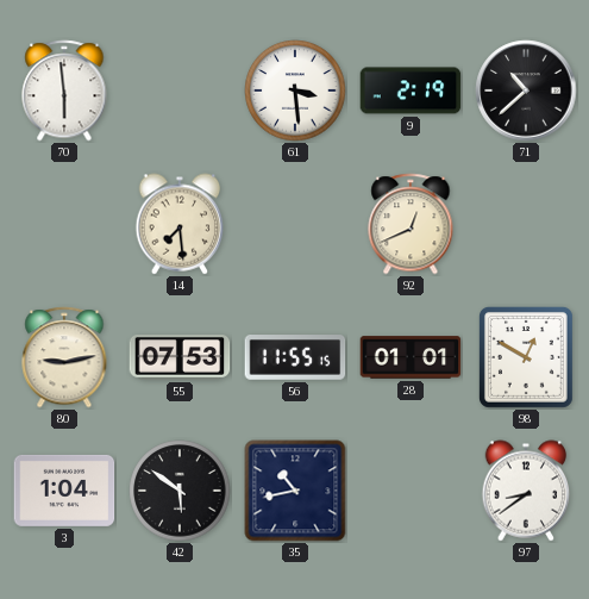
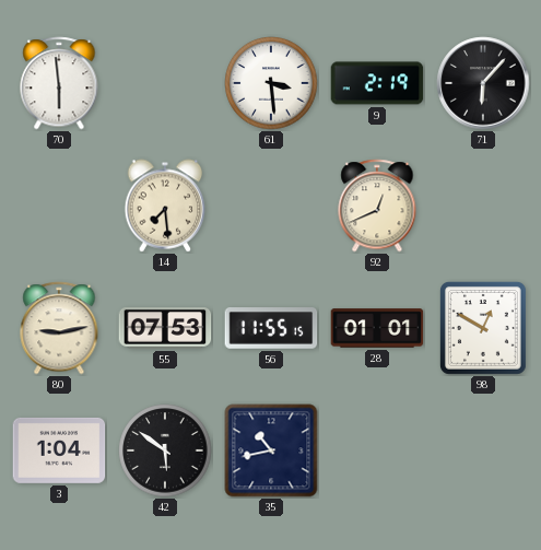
71: 10:38 -> 6:07
97: 8:39 -> none
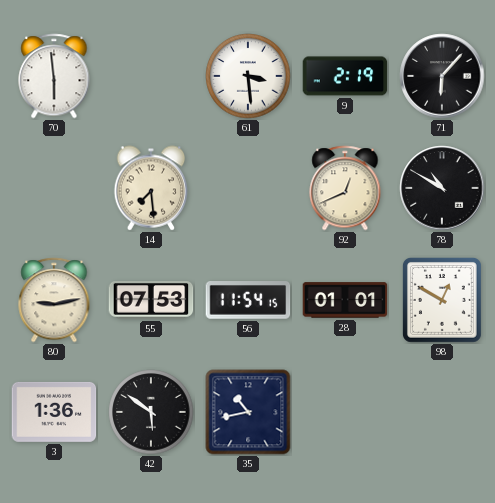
78: none -> 10:50
56: 11:55 -> 11:54
3: 1:04 -> 1:36
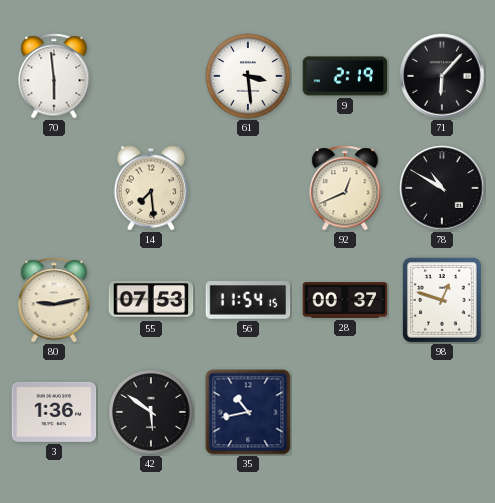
28: 01:01 -> 00:37
98: 12:50 -> 12:48
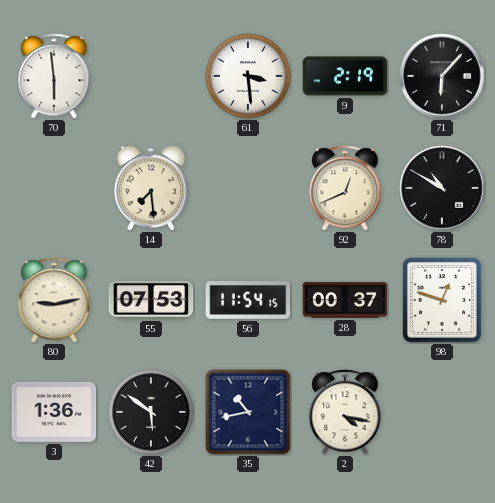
2: none -> 4:17
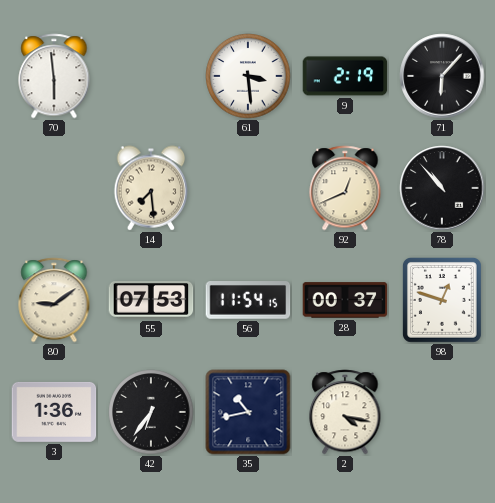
78: 10:50 -> 10:53
80: 9:13 -> 9:09
42: 5:51 -> 6:36
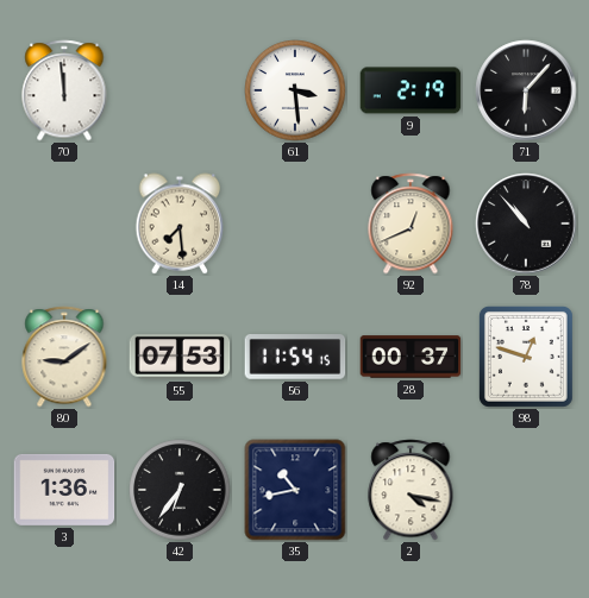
70: 5:59 -> 11:59
